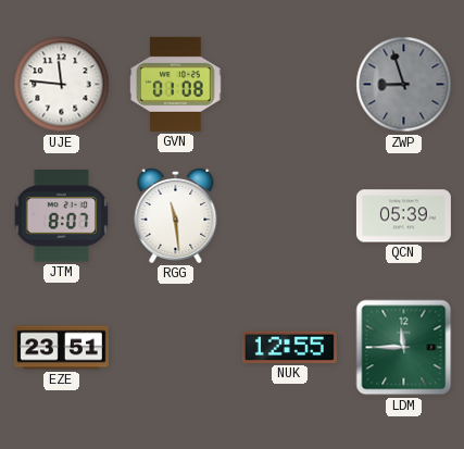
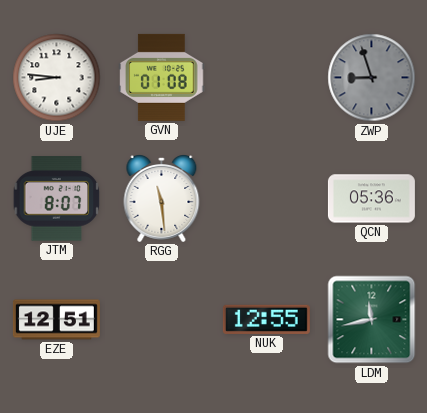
UJE: 11:46 -> 8:46
QCN: 05:39 -> 05:36
EZE: 23:51 -> 12:51
LDM: 11:45 -> 11:43
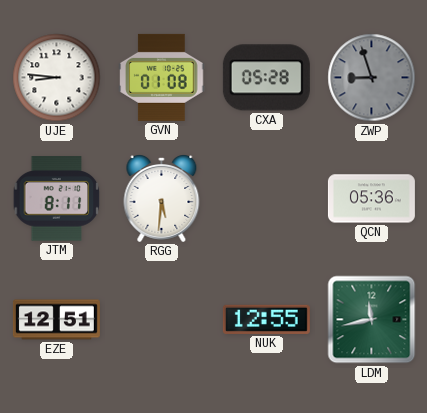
CXA: none -> 05:28
JTM: 8:07 -> 8:11
RGG: 11:29 -> 5:31
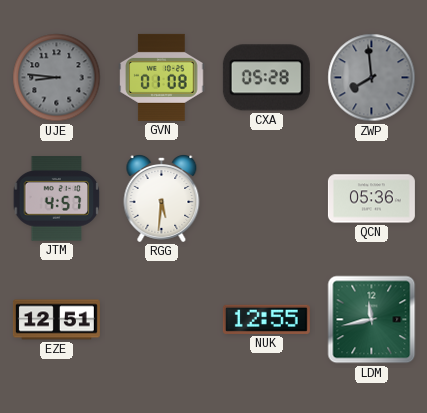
UJE dial: white -> grey
ZWP: 8:57 -> 7:59
JTM: 8:11 -> 4:57
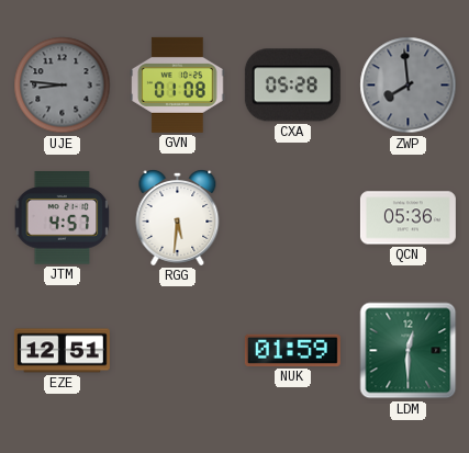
NUK: 12:55 -> 01:59
LDM: 11:43 -> 12:30
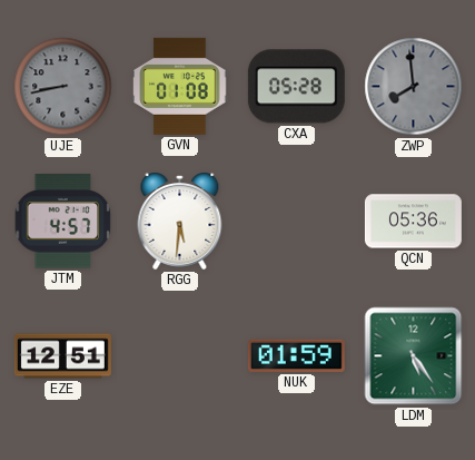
UJE: 8:46 -> 8:43
LDM: 12:30 -> 5:24
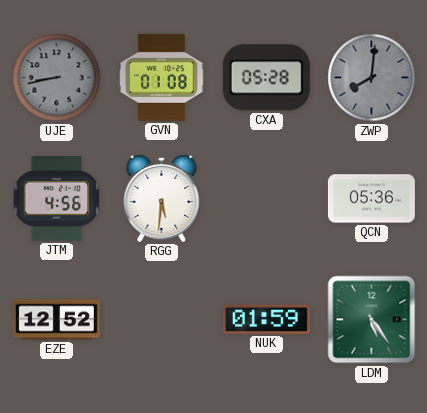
ZWP: 7:59 -> 8:01
JTM: 4:57 -> 4:56
EZE: 12:51 -> 12:52
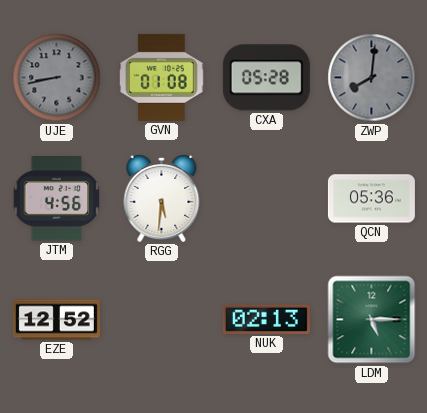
NUK: 01:59 -> 02:13
LDM: 5:24 -> 5:15
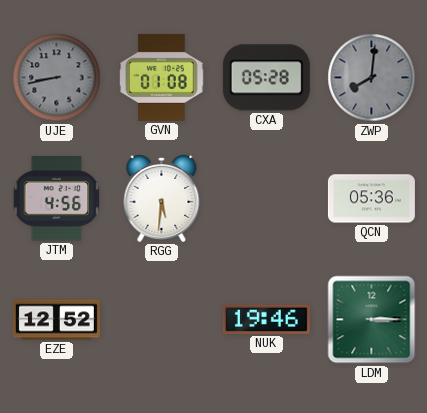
NUK: 02:13 -> 19:46
LDM: 5:15 -> 3:15
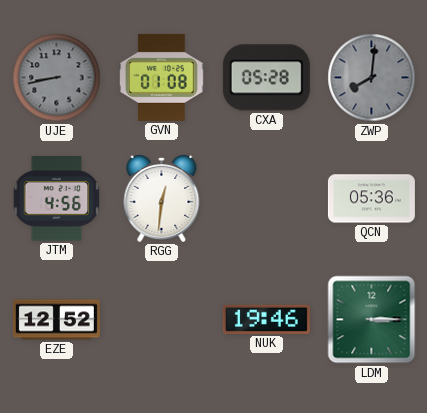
RGG: 5:31 -> 12:31
